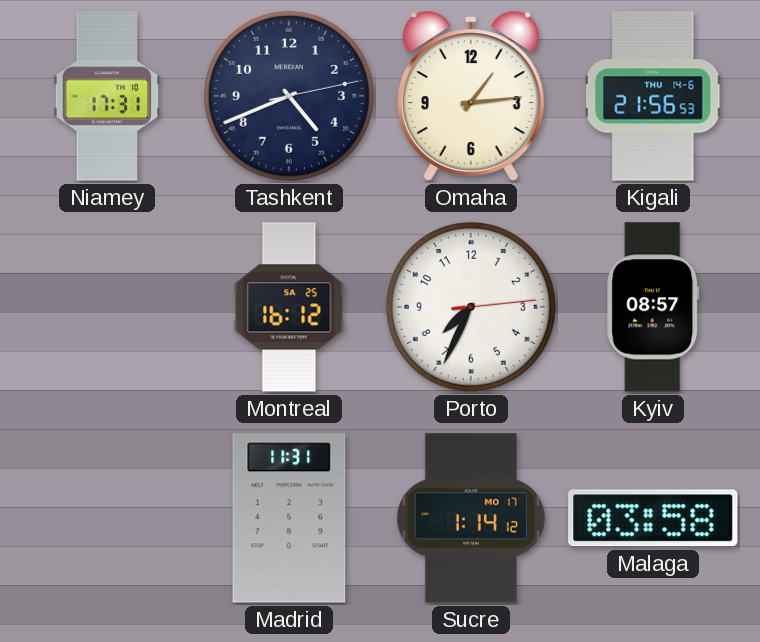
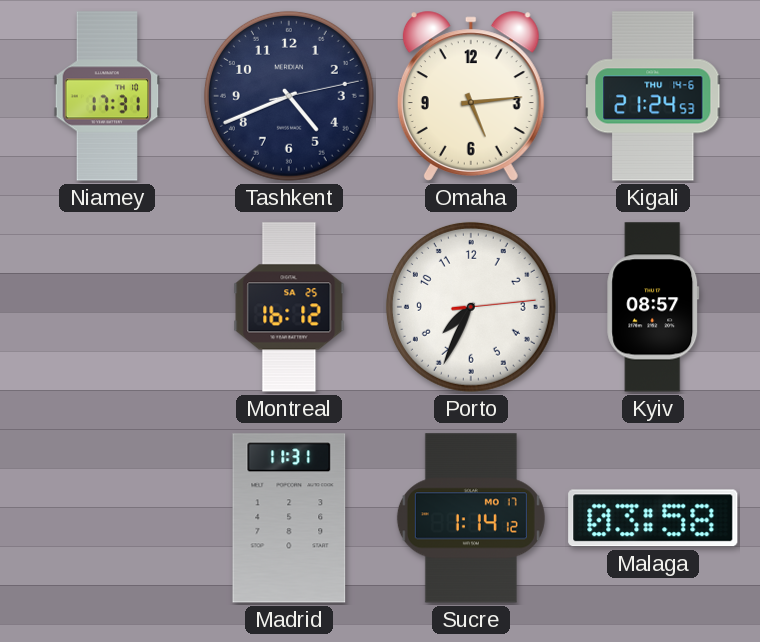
Omaha: 1:14 -> 5:14
Kigali: 21:56 -> 21:24
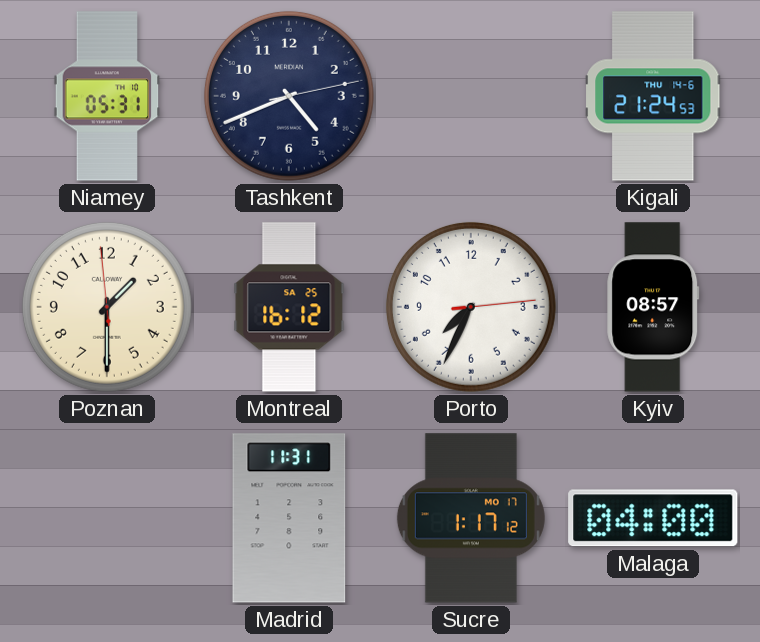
Niamey: 17:31 -> 05:31
Omaha: 5:14 -> none
Poznan: none -> 1:29
Sucre: 1:14 -> 1:17
Malaga: 03:58 -> 04:00
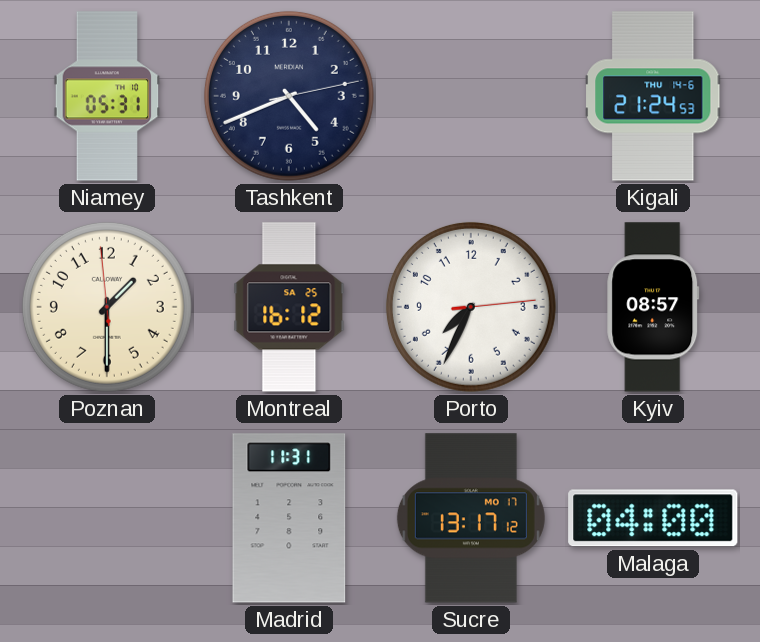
Sucre: 1:17 -> 13:17
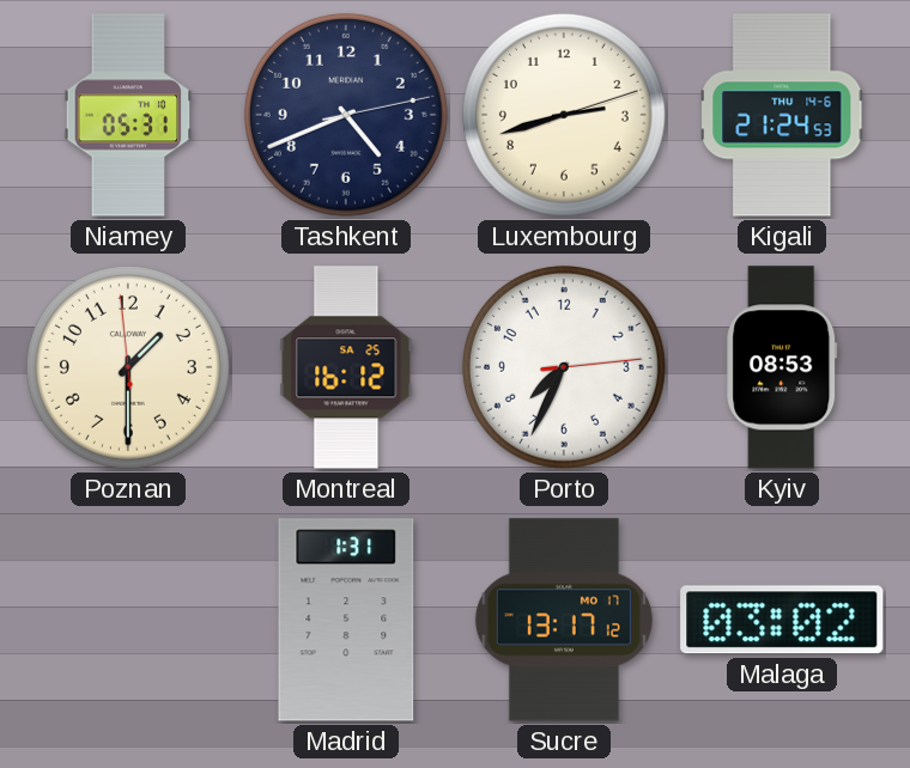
Luxembourg: none -> 2:42
Kyiv: 08:57 -> 08:53
Madrid: 11:31 -> 1:31
Malaga: 04:00 -> 03:02
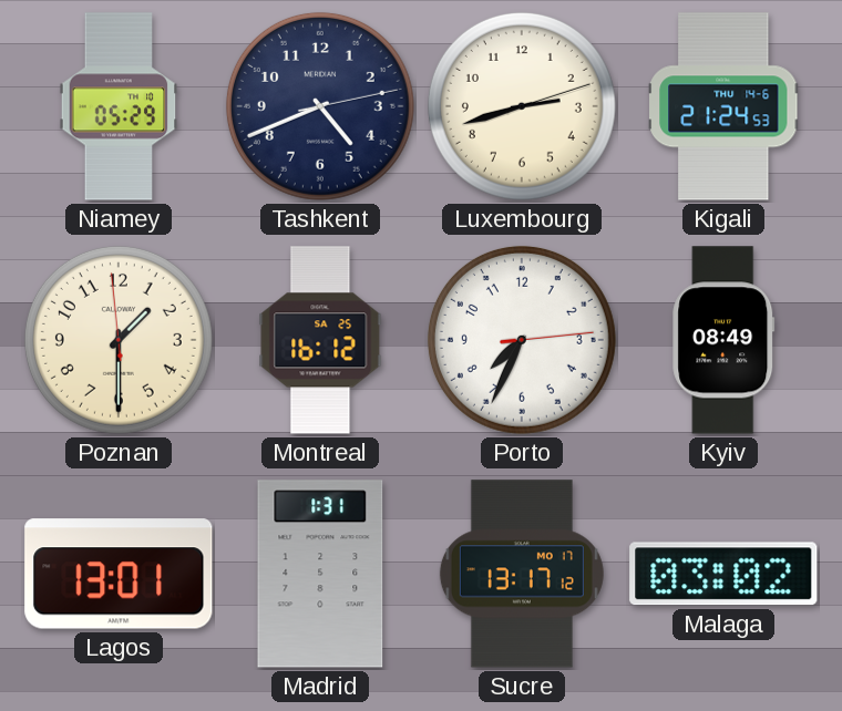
Niamey: 05:31 -> 05:29
Kyiv: 08:53 -> 08:49
Lagos: none -> 13:01
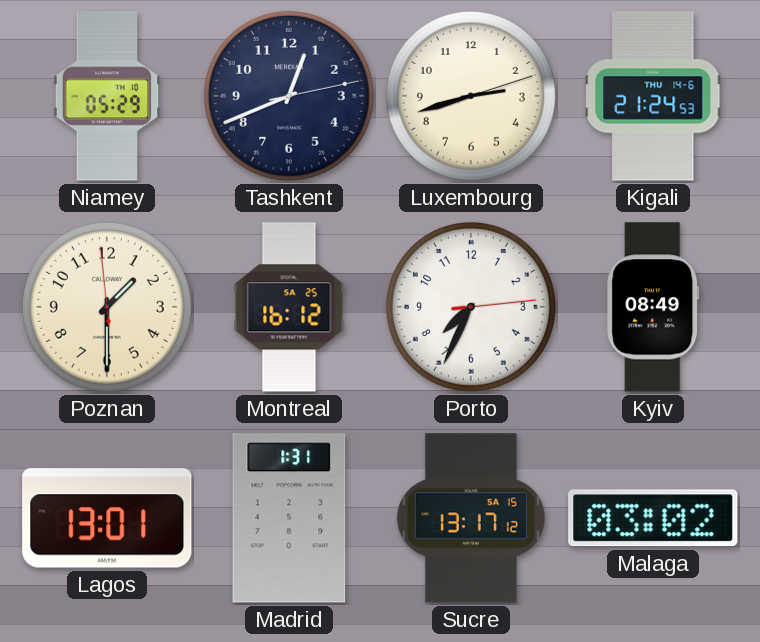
Tashkent: 4:41 -> 12:41
Sucre date: MO 17 -> SA 15
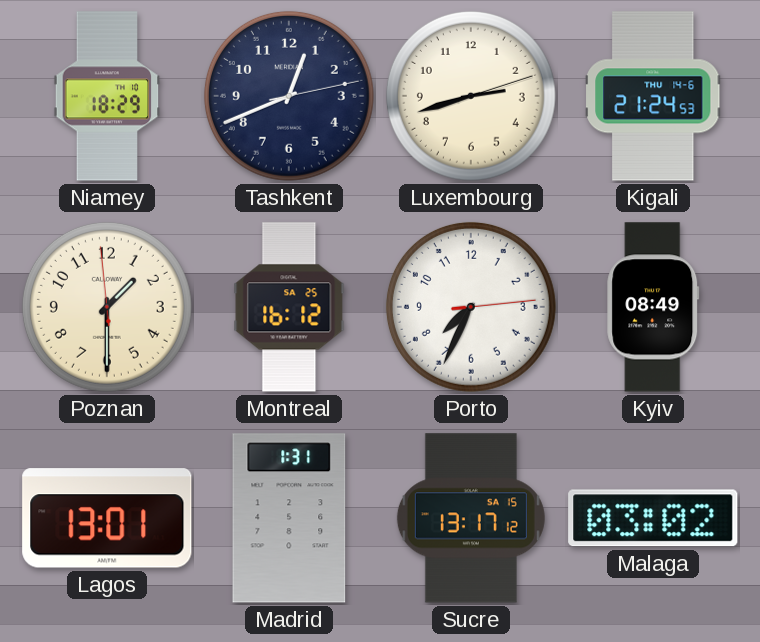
Niamey: 05:29 -> 18:29
